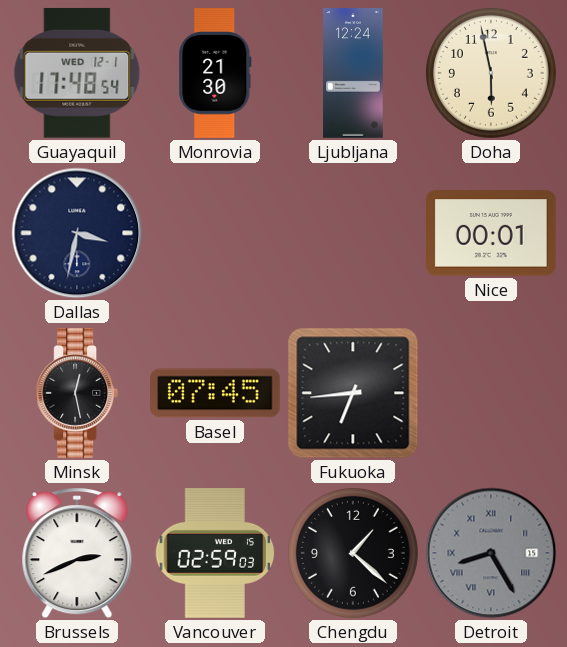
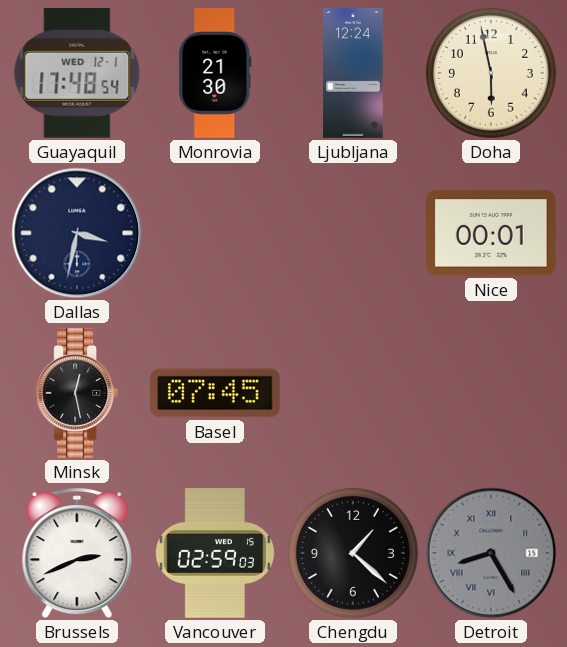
Fukuoka: 6:44 -> none
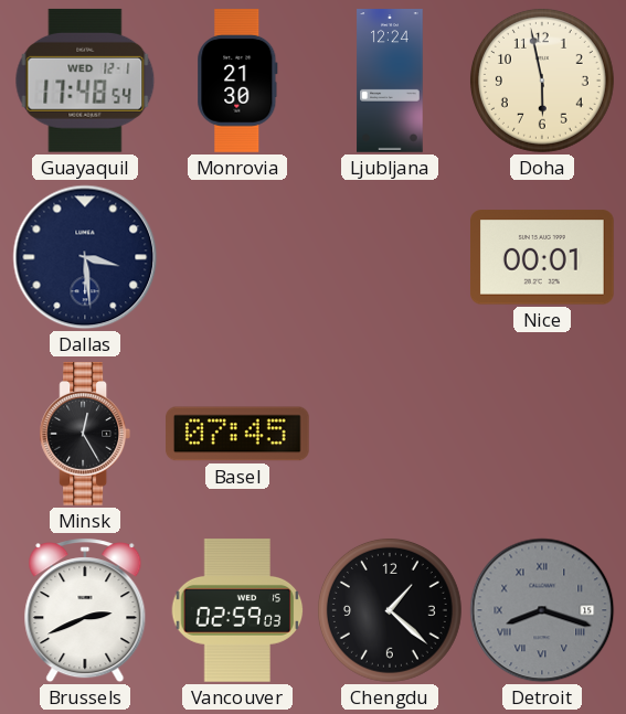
Dallas: 3:32 -> 3:29
Minsk: 12:28 -> 12:25
Detroit: 8:25 -> 8:18
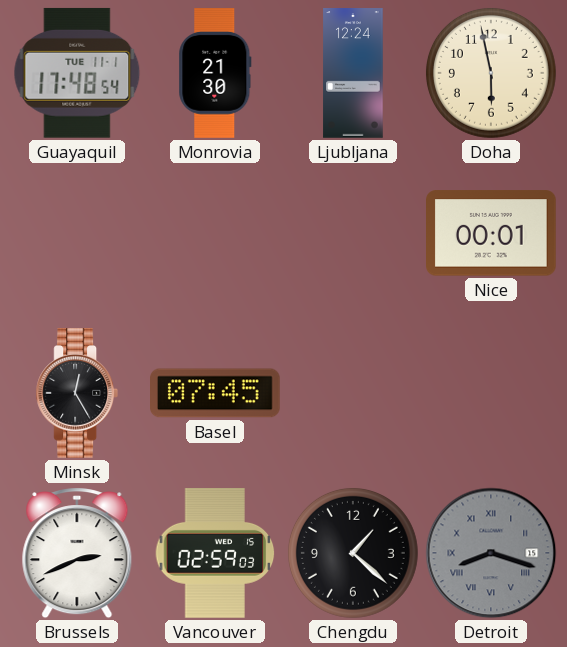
Guayaquil date: WED 12-1 -> TUE 11-1
Dallas: 3:29 -> none
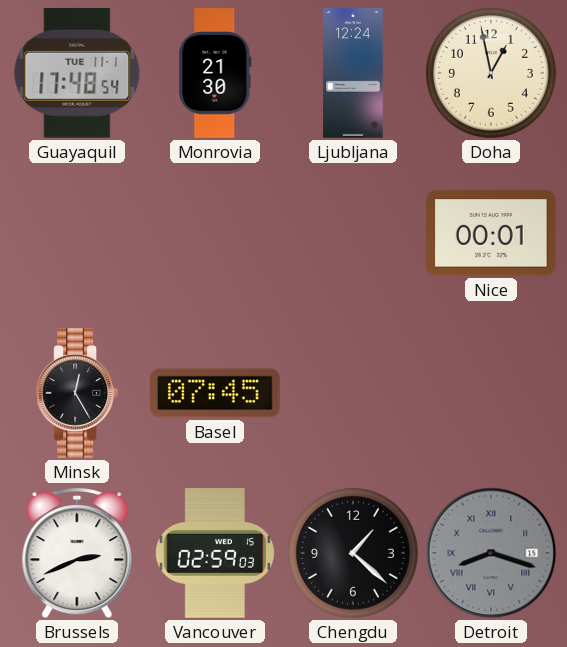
Doha: 5:58 -> 12:58
